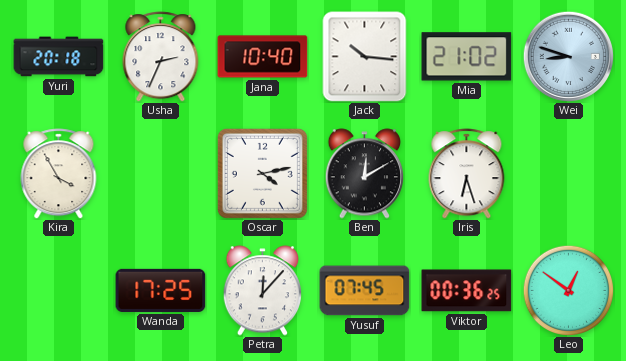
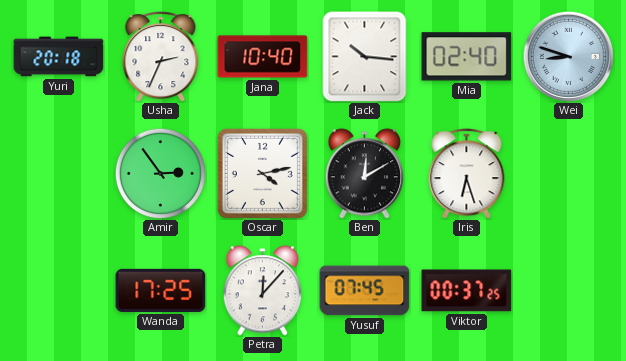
Mia: 21:02 -> 02:40
Kira: 3:55 -> none
Amir: none -> 2:54
Viktor: 00:36 -> 00:37
Leo: 12:51 -> none
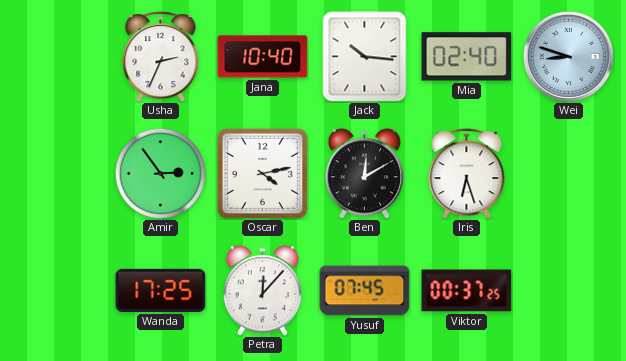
Yuri: 20:18 -> none
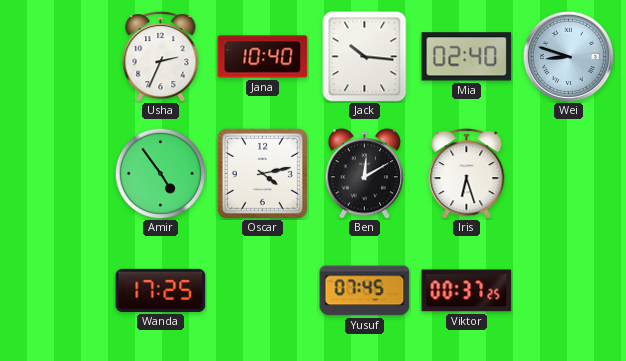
Amir: 2:54 -> 4:54
Petra: 12:07 -> none
